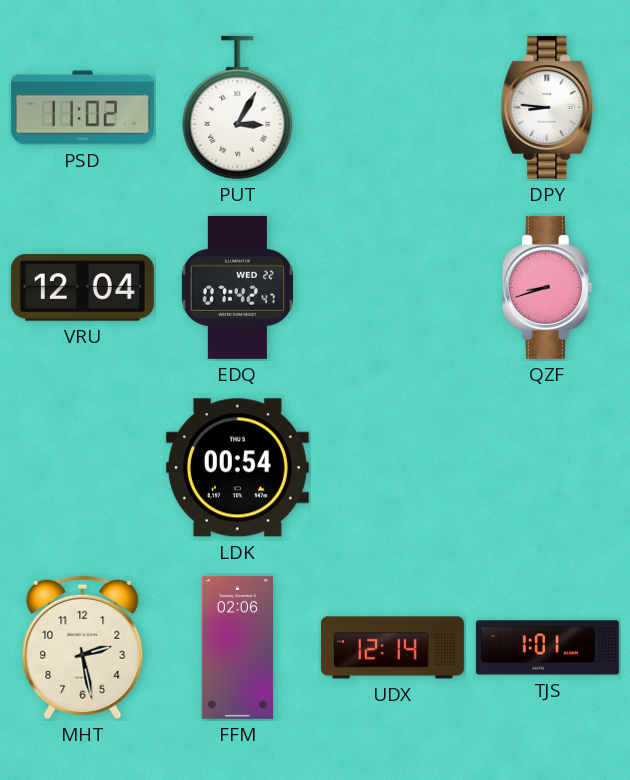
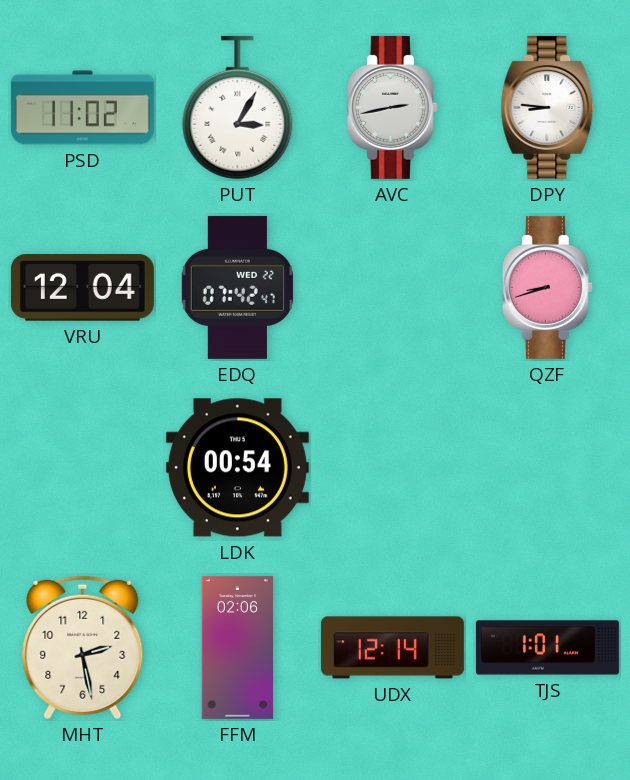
AVC: none -> 2:43
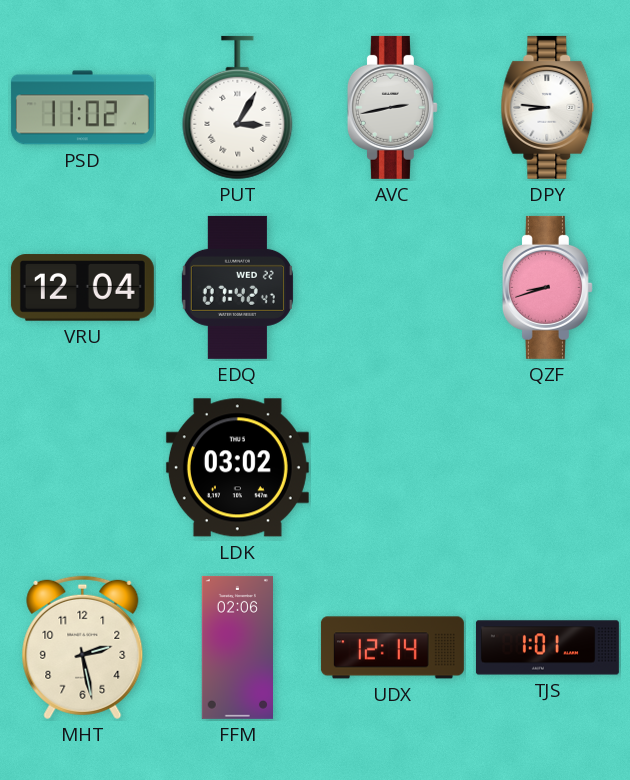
LDK: 00:54 -> 03:02
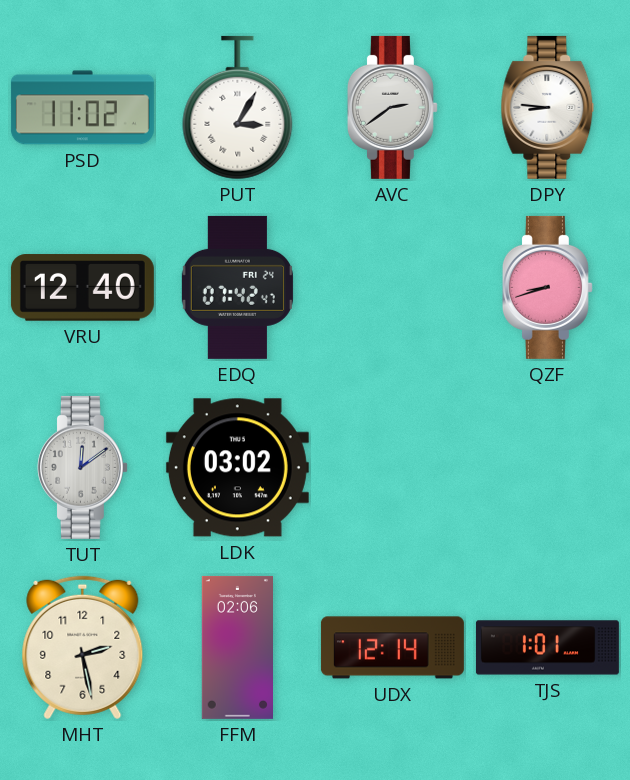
AVC: 2:43 -> 2:39
VRU: 12:04 -> 12:40
EDQ date: WED 22 -> FRI 24
TUT: none -> 12:09
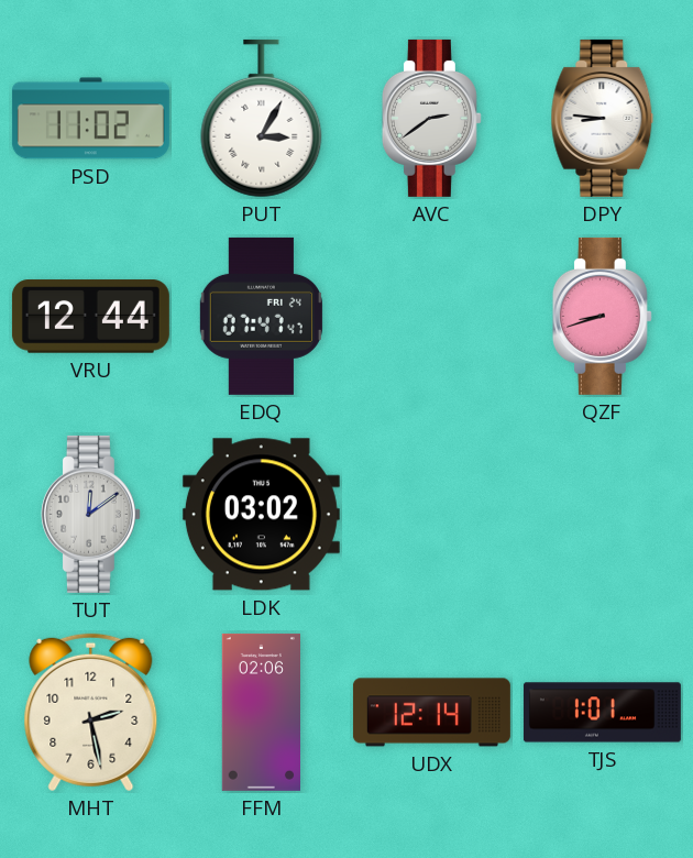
VRU: 12:40 -> 12:44
EDQ: 07:42 -> 07:47
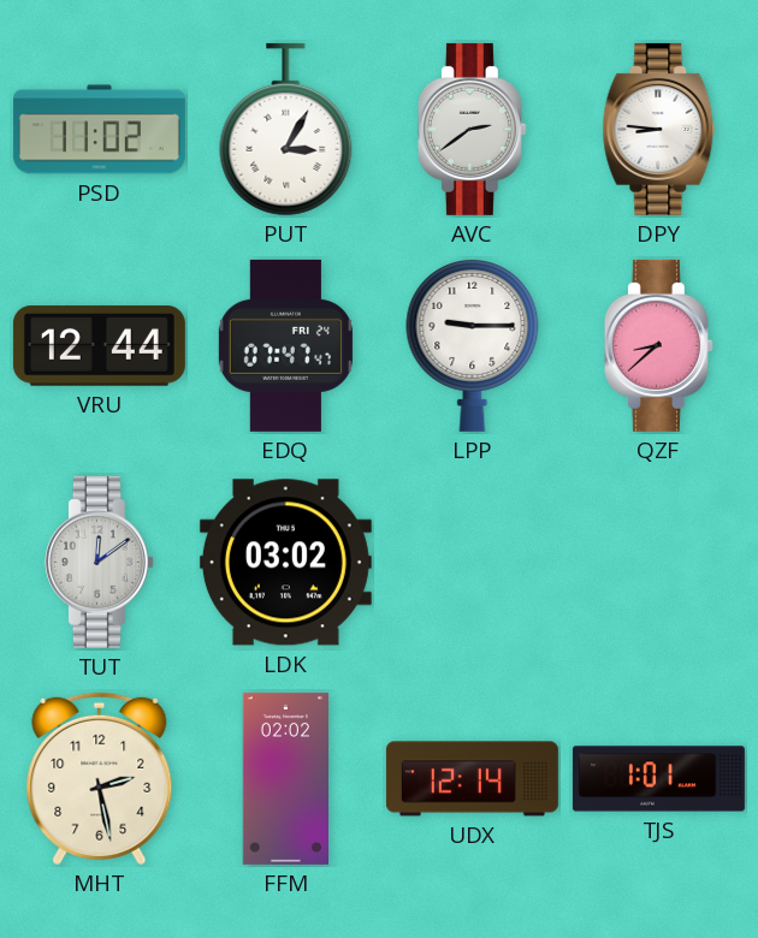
LPP: none -> 9:15
QZF: 8:42 -> 8:38
FFM: 02:06 -> 02:02
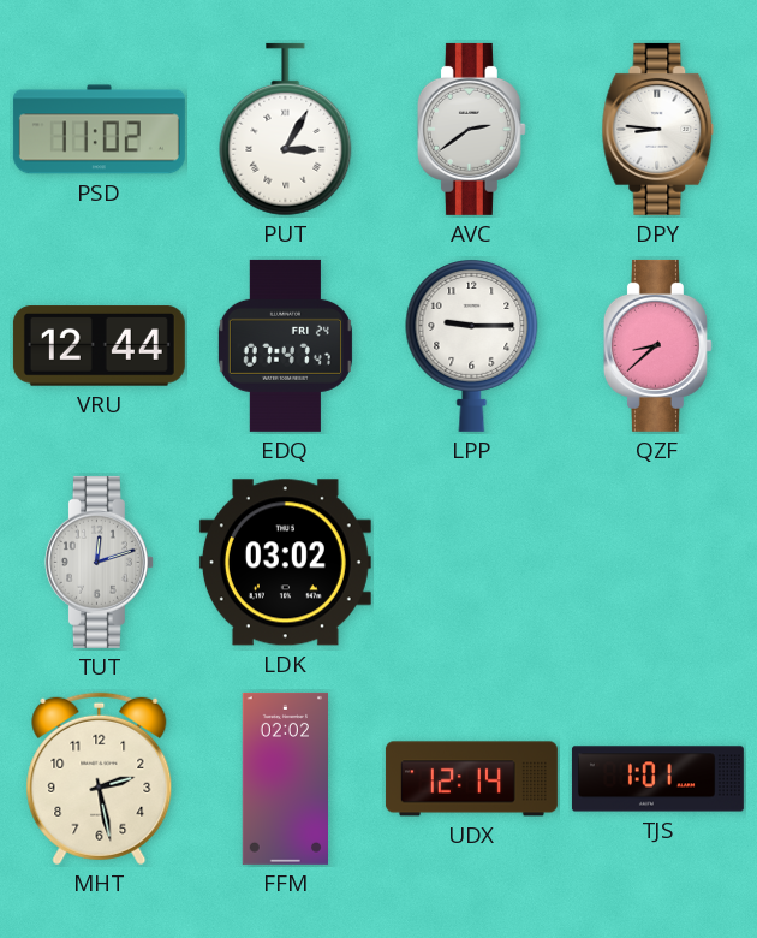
TUT: 12:09 -> 12:12
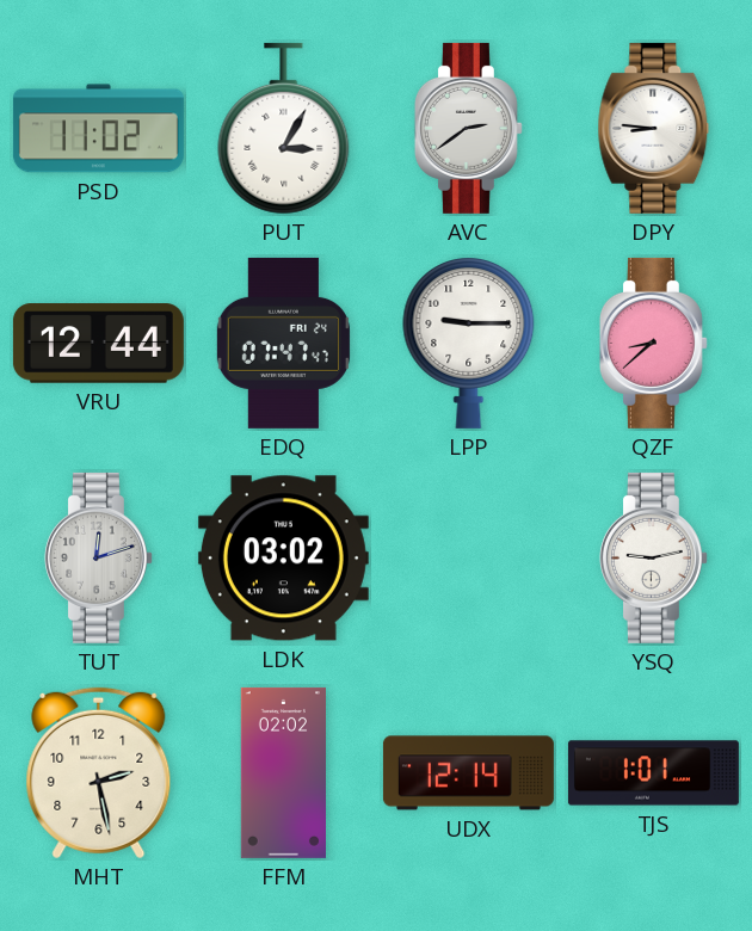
YSQ: none -> 9:13
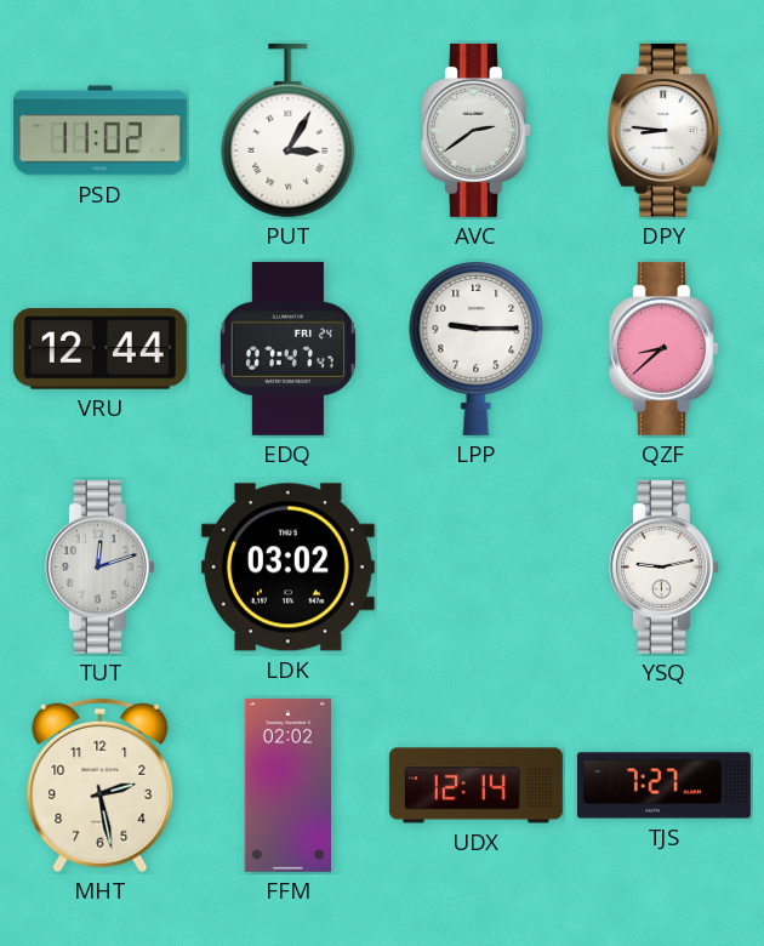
TJS: 1:01 -> 7:27
